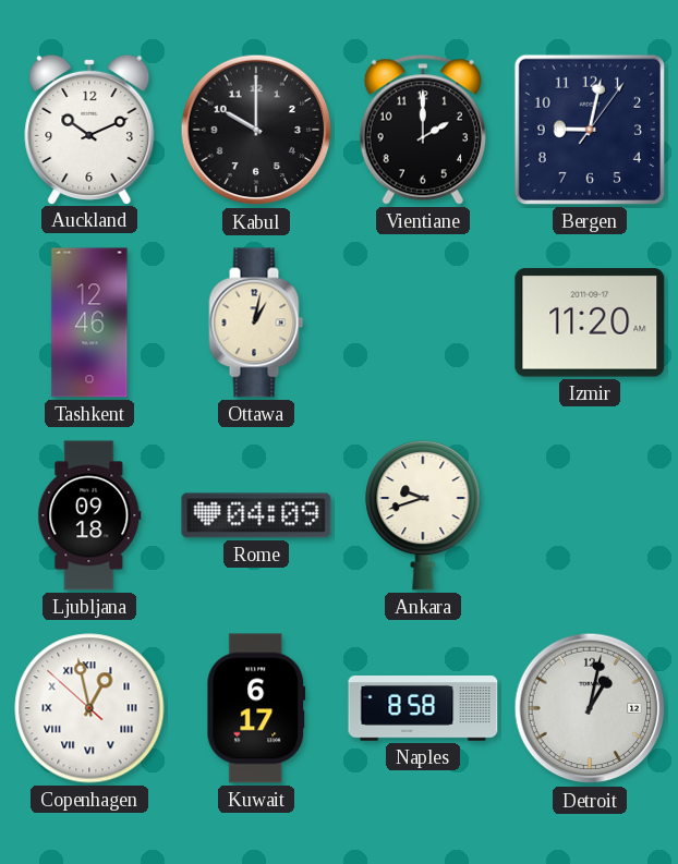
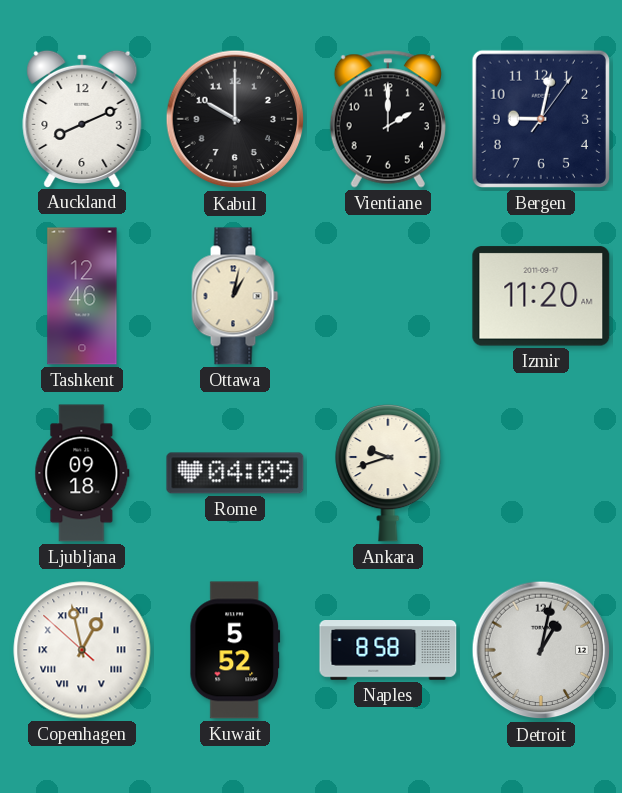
Auckland: 10:11 -> 8:11
Kuwait: 6:17 -> 5:52
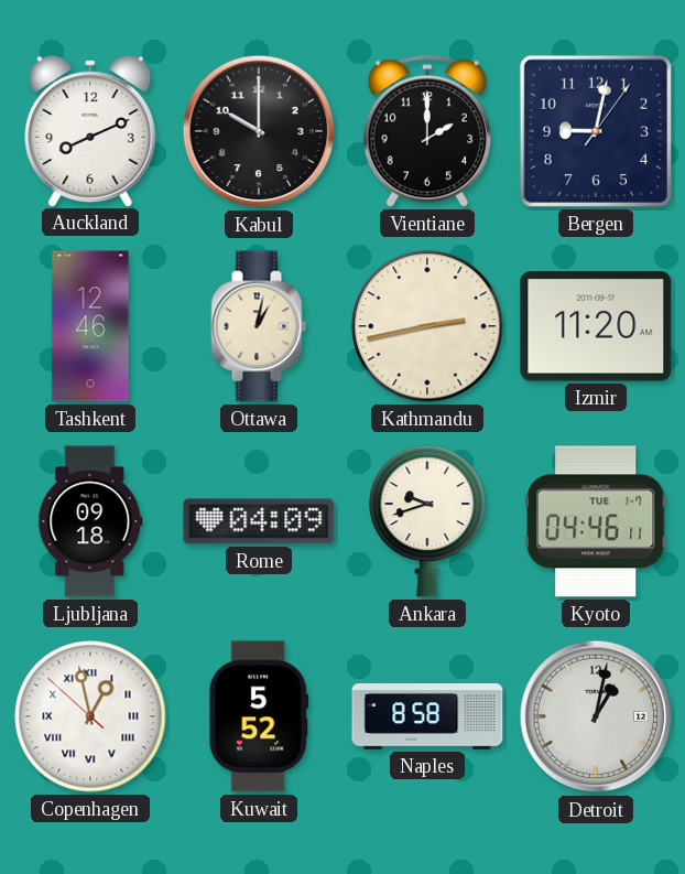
Kathmandu: none -> 2:43
Kyoto: none -> 04:46
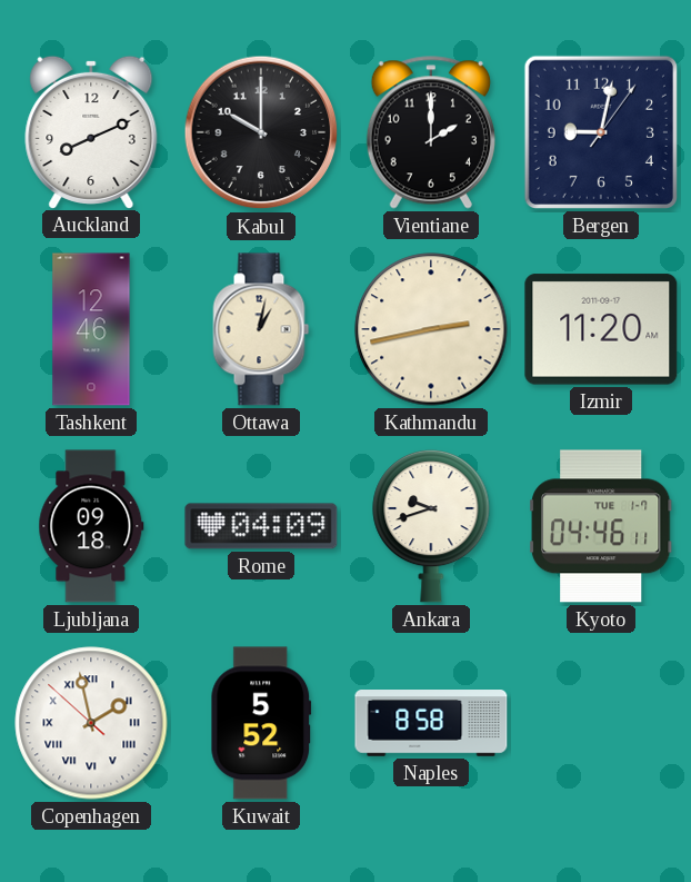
Copenhagen: 12:57 -> 1:57
Detroit: 1:02 -> none
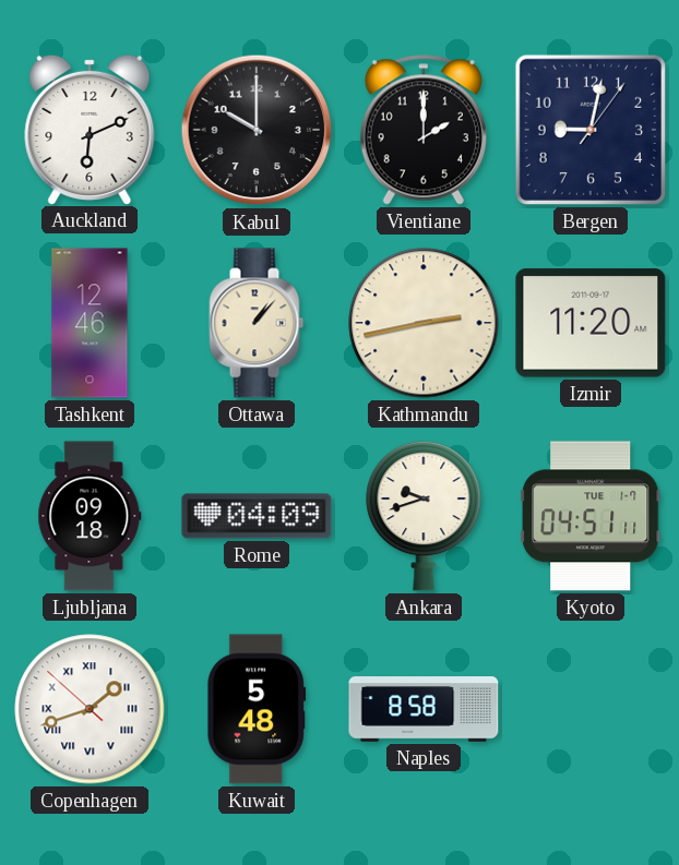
Auckland: 8:11 -> 6:11
Ottawa: 1:02 -> 1:07
Kyoto: 04:46 -> 04:51
Copenhagen: 1:57 -> 1:41
Kuwait: 5:52 -> 5:48
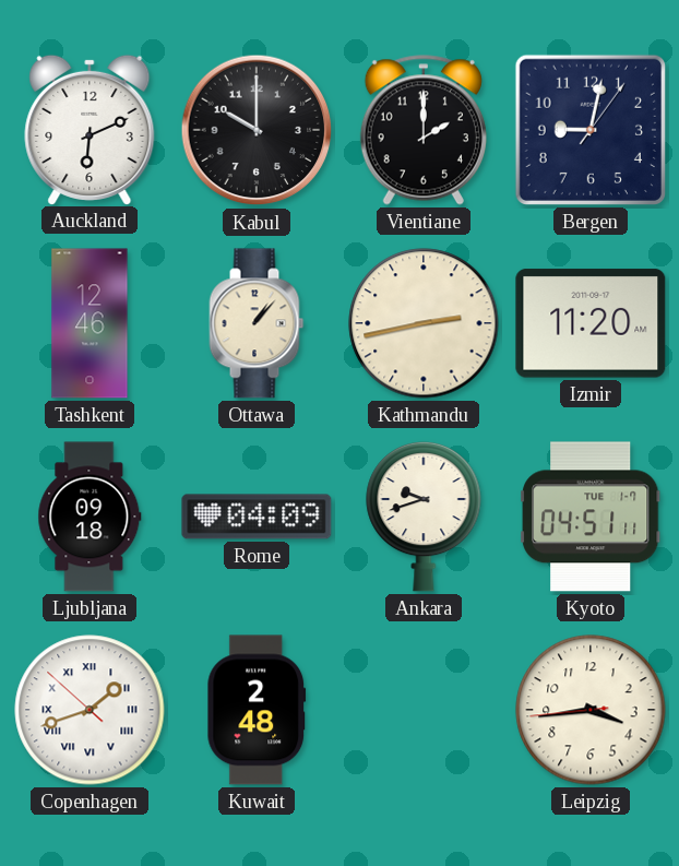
Kuwait: 5:48 -> 2:48
Naples: 8:58 -> none
Leipzig: none -> 3:43
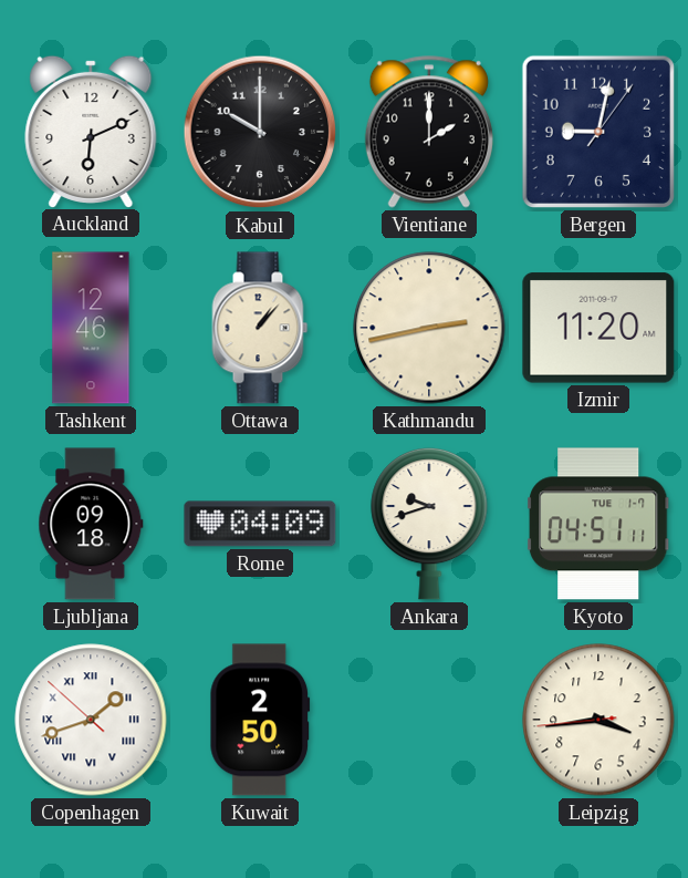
Kuwait: 2:48 -> 2:50
